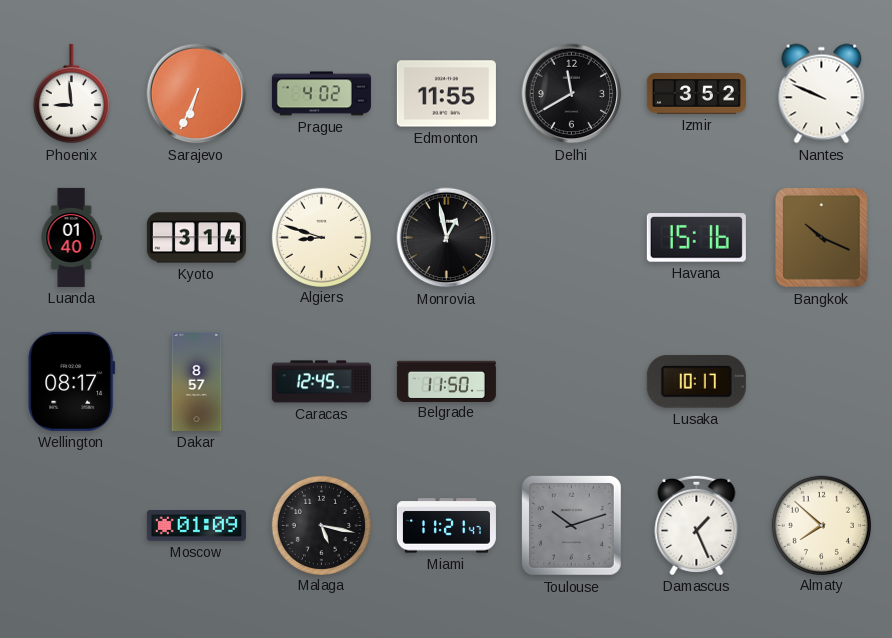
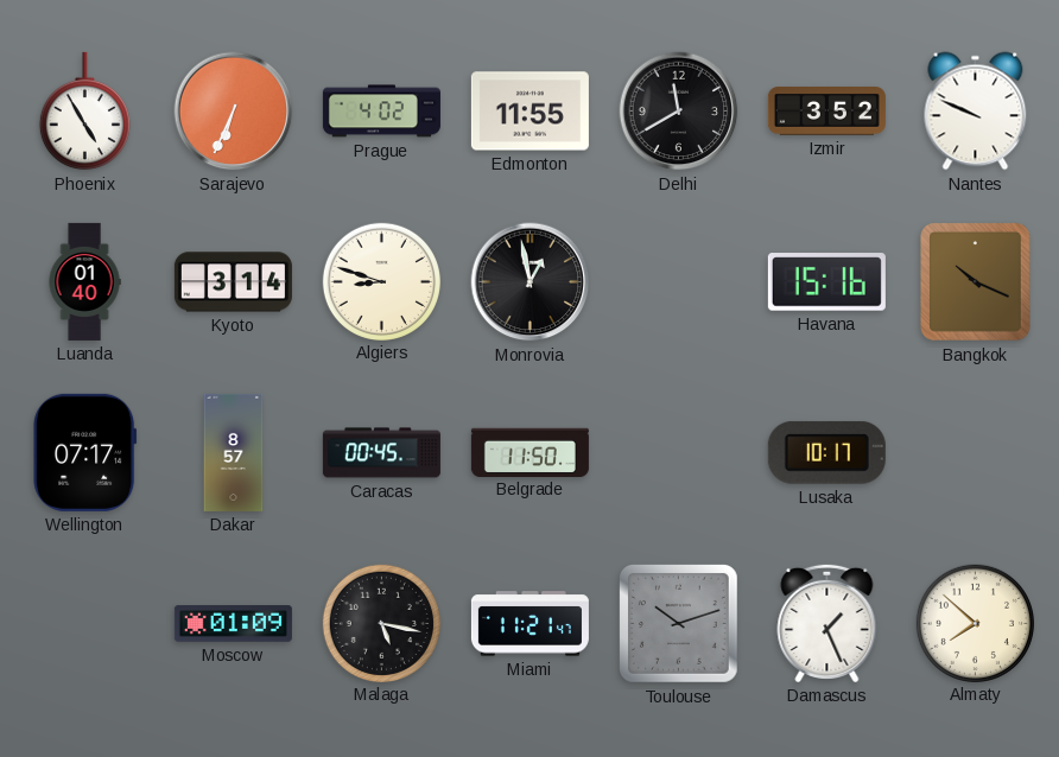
Phoenix: 8:59 -> 4:55
Wellington: 08:17 -> 07:17
Caracas: 12:45 -> 00:45
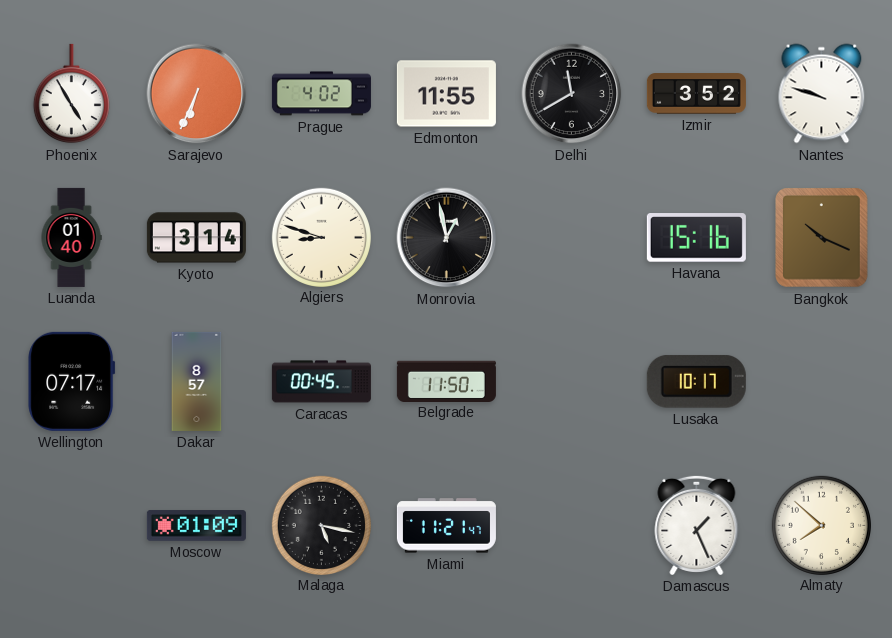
Nantes: 9:49 -> 9:48
Toulouse: 10:12 -> none
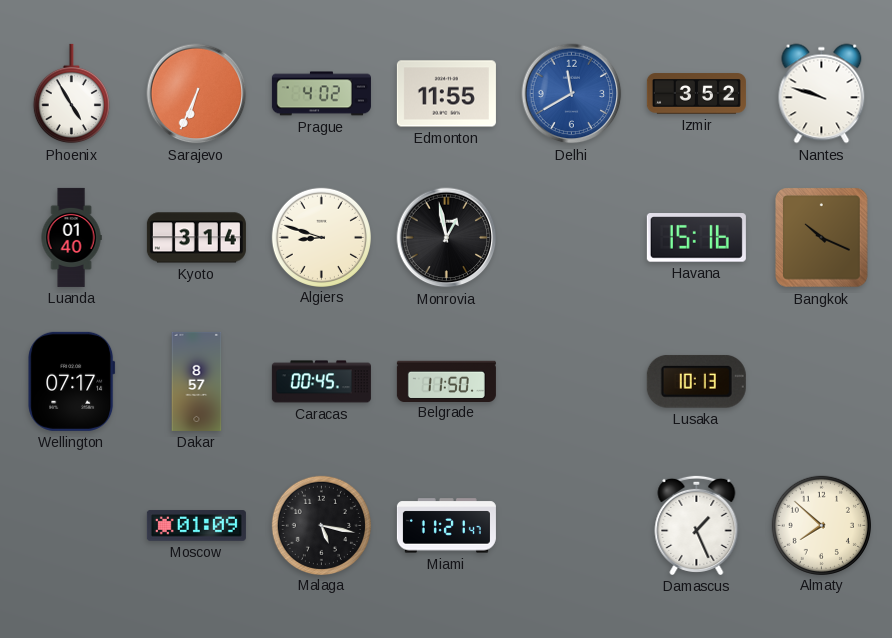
Delhi dial: black -> blue
Lusaka: 10:17 -> 10:13
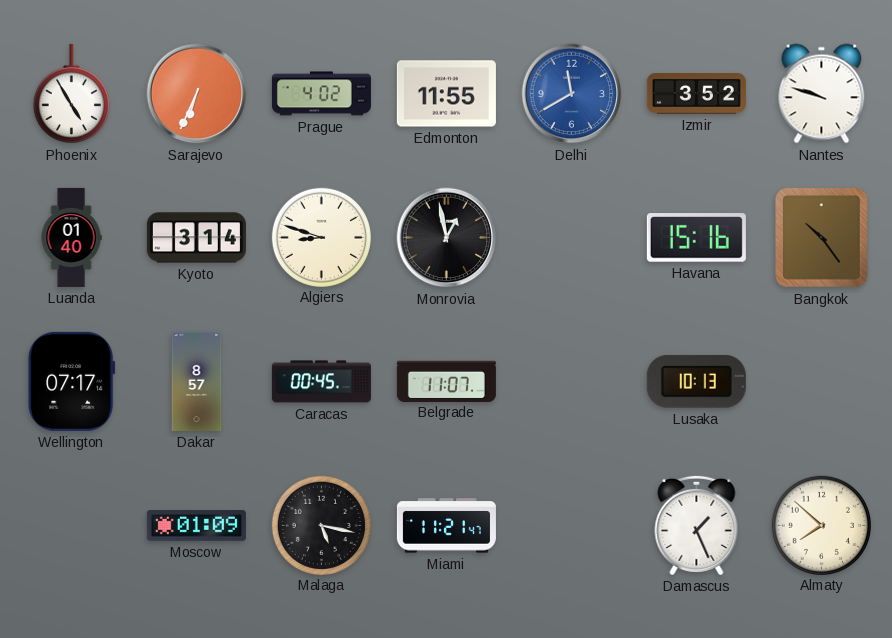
Bangkok: 10:19 -> 10:24
Belgrade: 11:50 -> 11:07
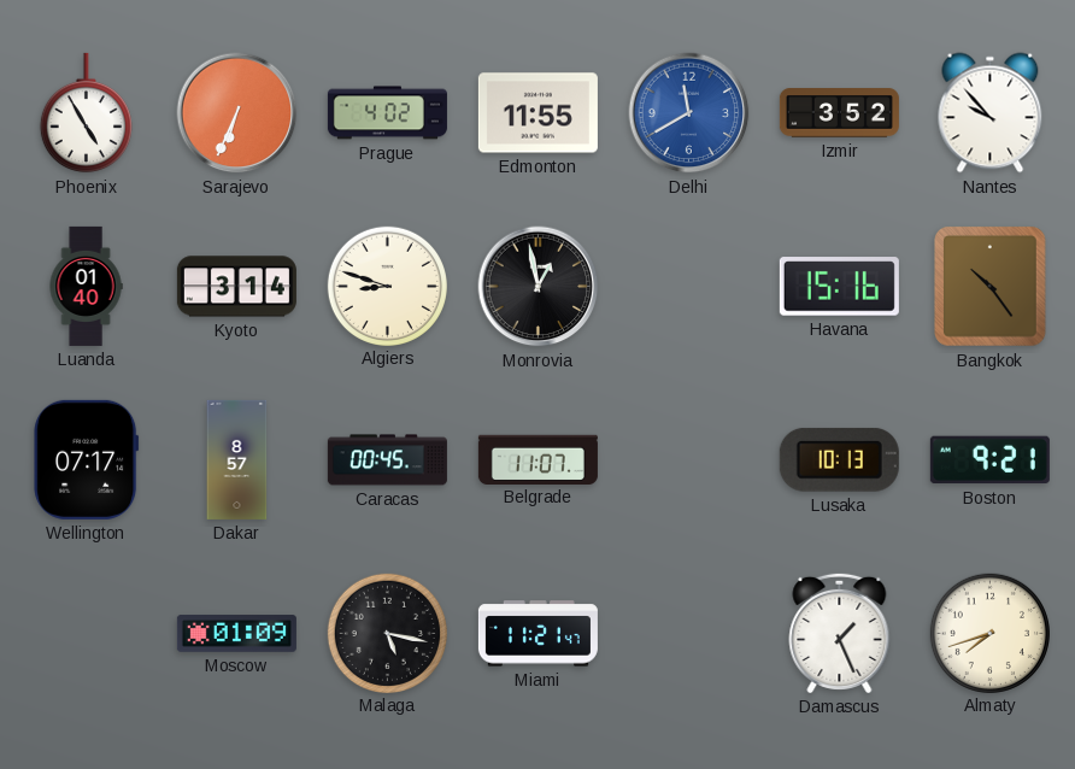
Nantes: 9:48 -> 9:53
Boston: none -> 9:21
Almaty: 7:52 -> 7:42
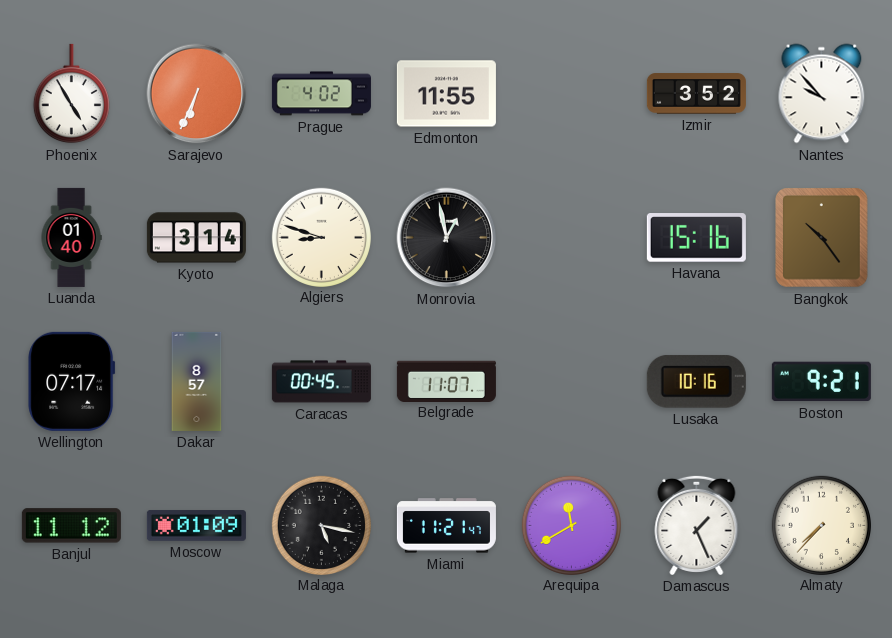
Delhi: 11:40 -> none
Lusaka: 10:13 -> 10:16
Banjul: none -> 11:12
Arequipa: none -> 11:40
Almaty: 7:42 -> 7:37
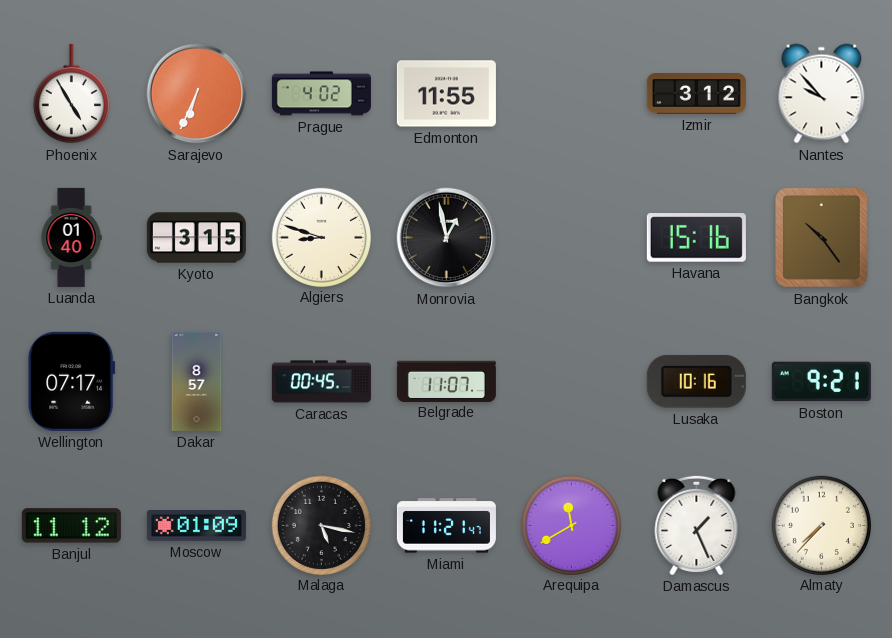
Izmir: 3:52 -> 3:12
Kyoto: 3:14 -> 3:15
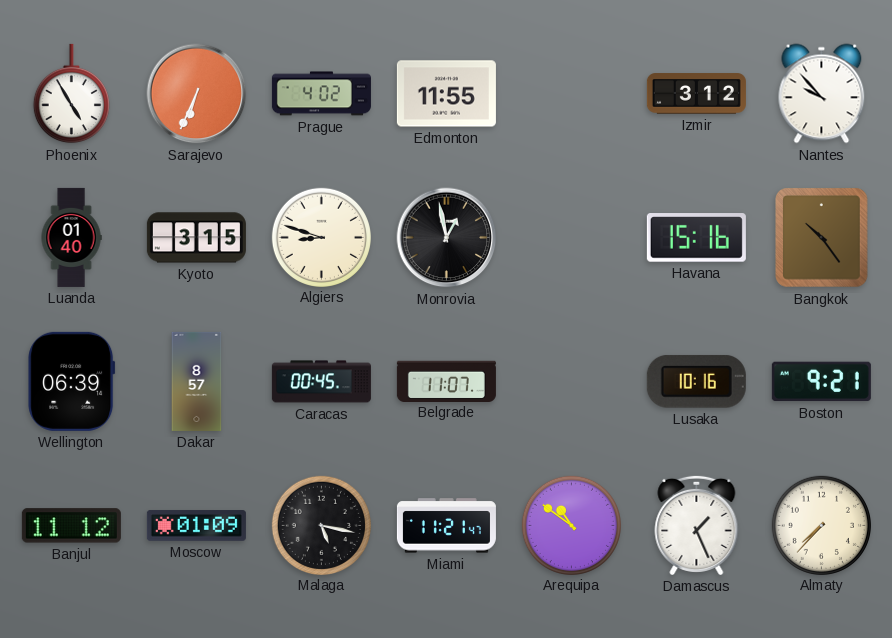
Wellington: 07:17 -> 06:39
Arequipa: 11:40 -> 10:51
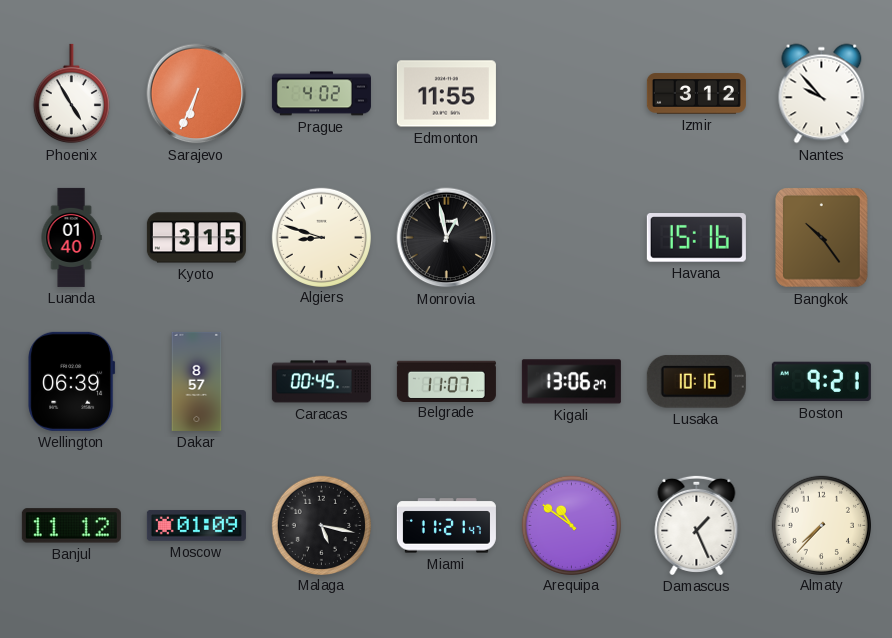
Kigali: none -> 13:06
